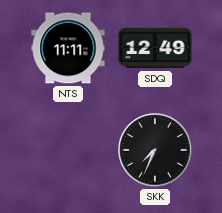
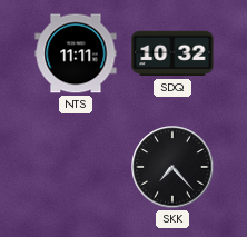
SDQ: 12:49 -> 10:32
SKK: 7:34 -> 7:23
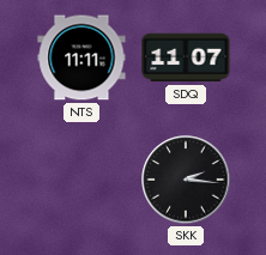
SDQ: 10:32 -> 11:07
SKK: 7:23 -> 2:16
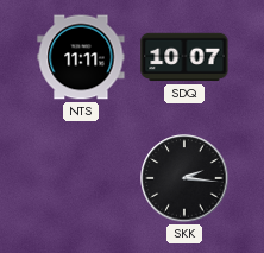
SDQ: 11:07 -> 10:07
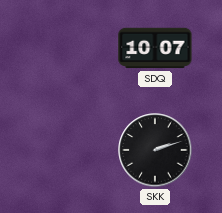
NTS: 11:11 -> none
SKK: 2:16 -> 2:12
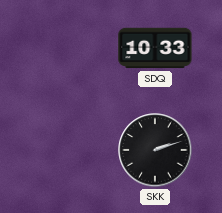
SDQ: 10:07 -> 10:33
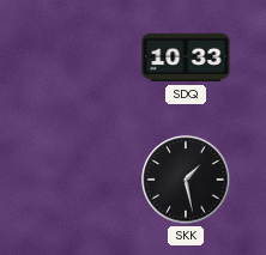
SKK: 2:12 -> 1:28
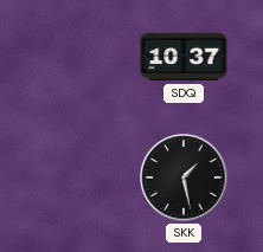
SDQ: 10:33 -> 10:37
